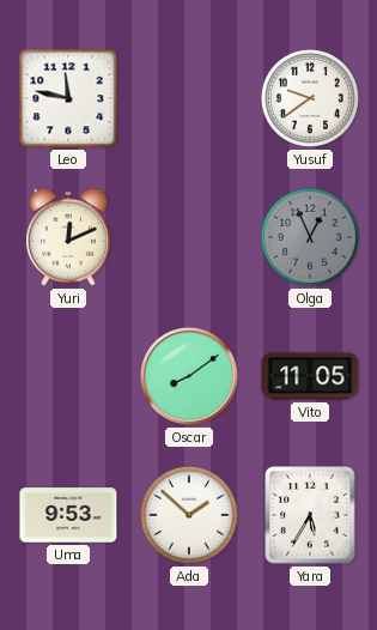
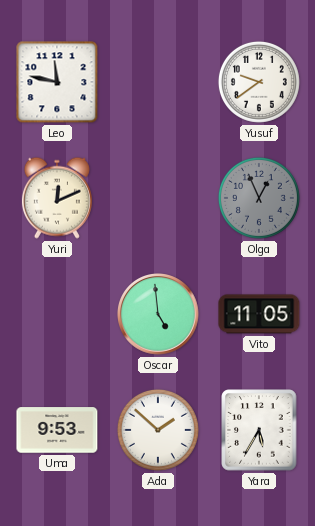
Oscar: 8:09 -> 4:59
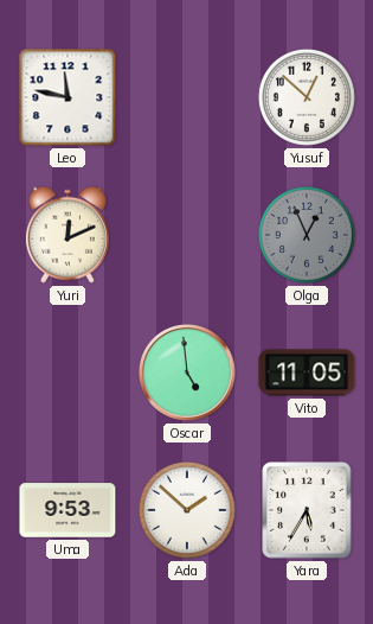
Yusuf: 9:39 -> 12:52
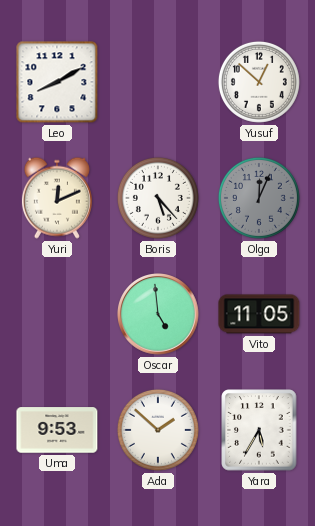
Leo: 11:47 -> 8:10
Boris: none -> 5:23
Olga: 12:56 -> 12:04
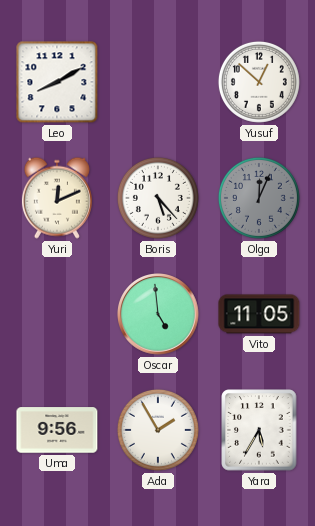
Uma: 9:53 -> 9:56
Ada: 1:52 -> 1:55
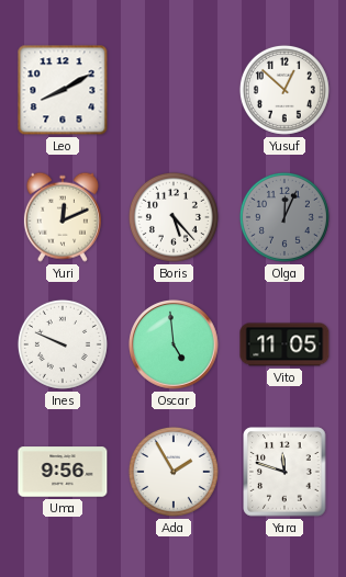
Ines: none -> 9:49
Yara: 5:35 -> 11:48
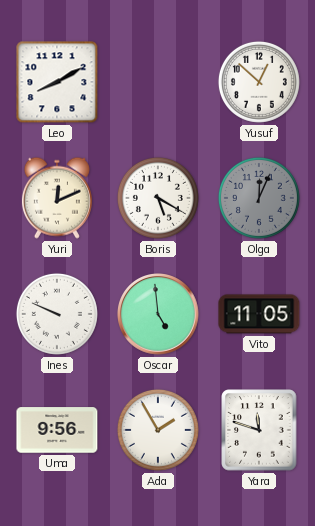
Boris: 5:23 -> 5:20
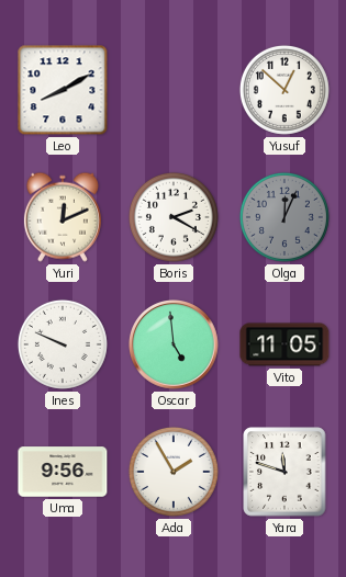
Boris: 5:20 -> 2:20
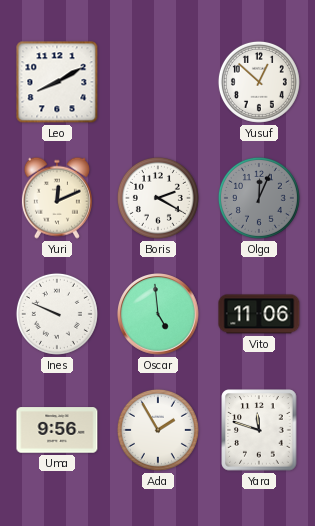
Vito: 11:05 -> 11:06
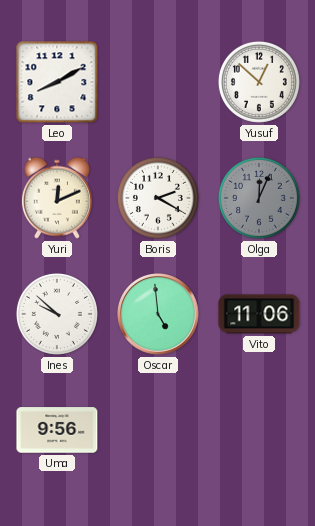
Ines: 9:49 -> 9:52
Ada: 1:55 -> none
Yara: 11:48 -> none
